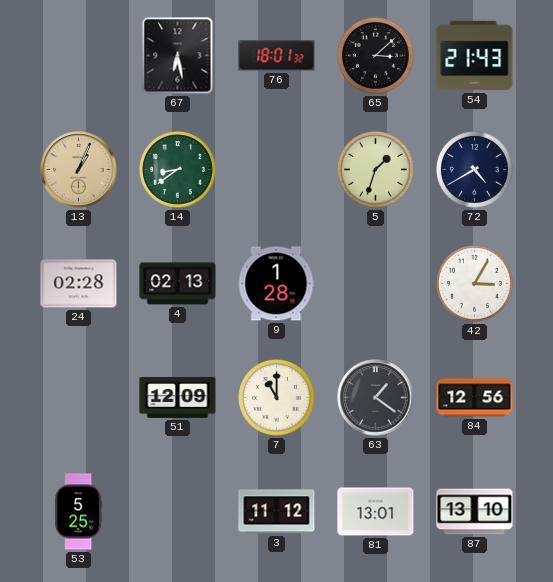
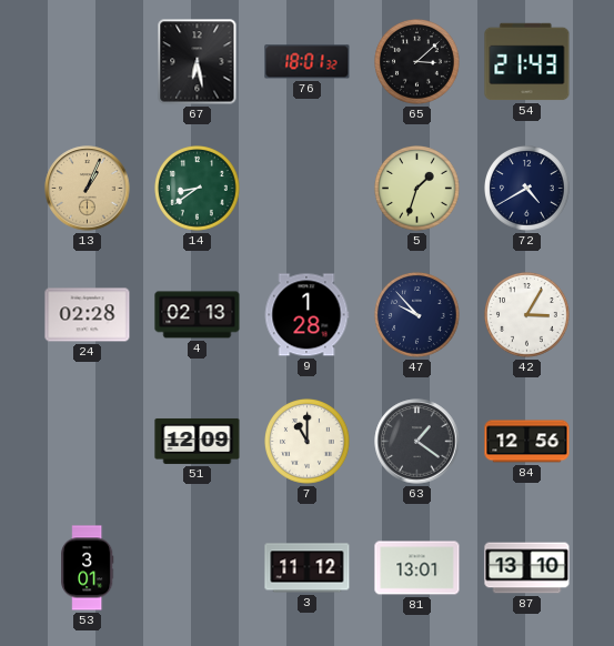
47: none -> 9:53
53: 5:25 -> 3:01
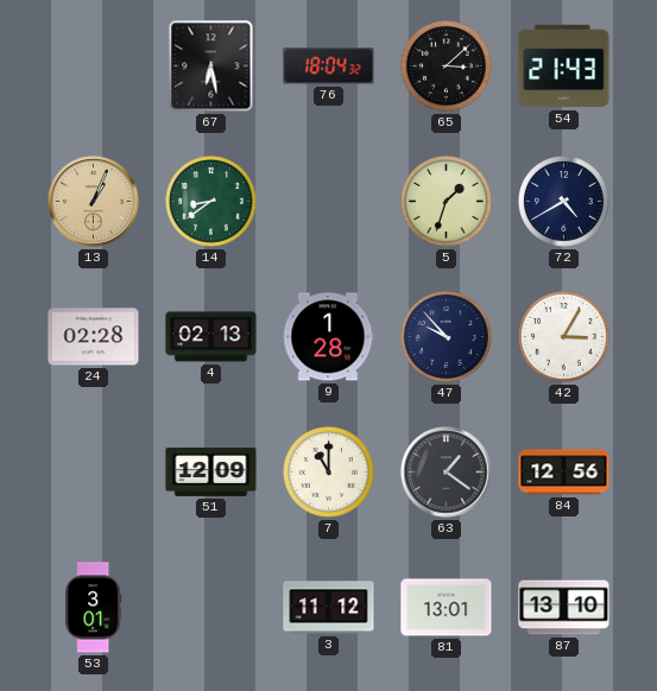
76: 18:01 -> 18:04
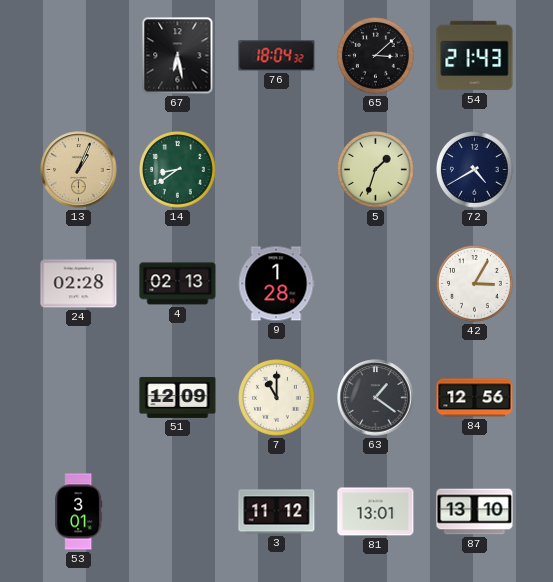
47: 9:53 -> none
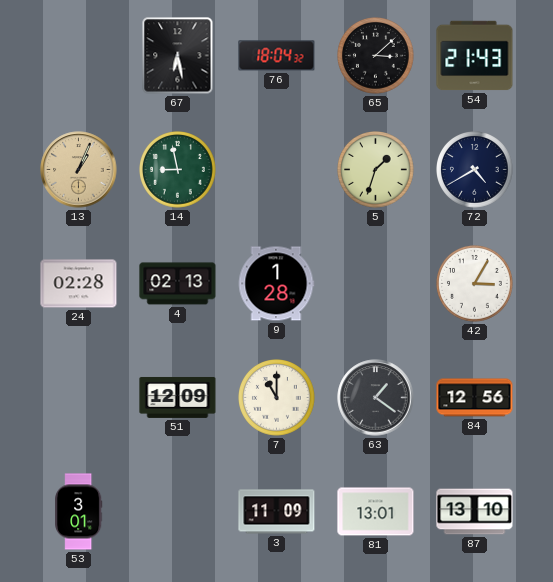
14: 8:39 -> 8:58
3: 11:12 -> 11:09
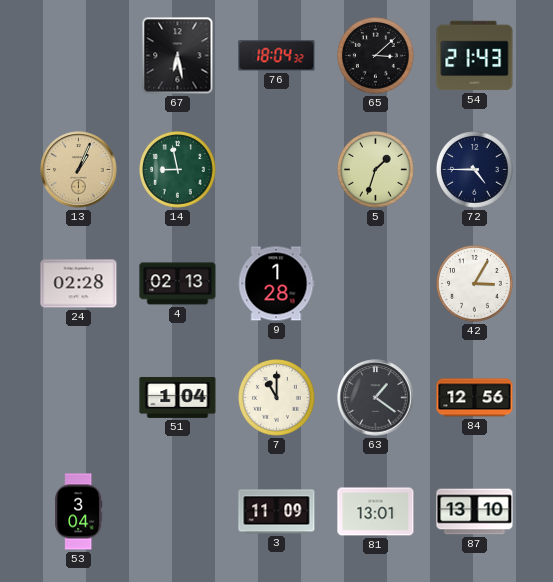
72: 4:40 -> 4:45
51: 12:09 -> 1:04
53: 3:01 -> 3:04
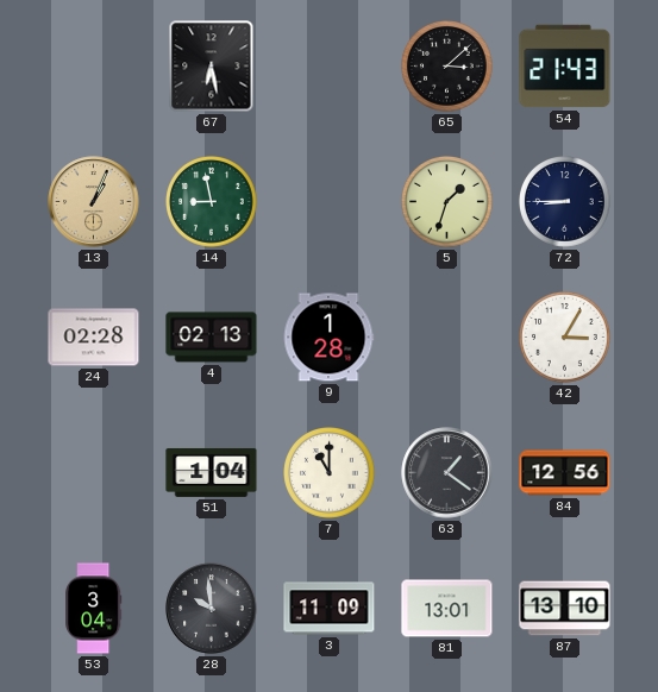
76: 18:04 -> none
72: 4:45 -> 8:45
28: none -> 9:59
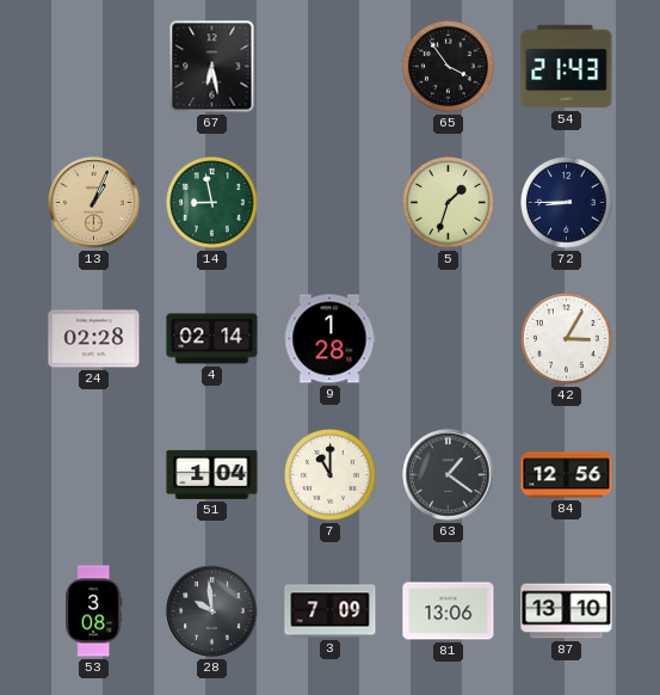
65: 3:08 -> 3:54
4: 02:13 -> 02:14
53: 3:04 -> 3:08
3: 11:09 -> 7:09
81: 13:01 -> 13:06
